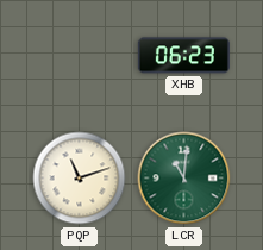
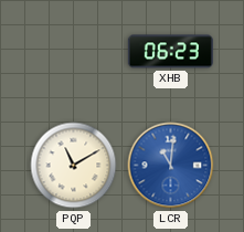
PQP: 11:12 -> 11:10
LCR dial: green -> blue
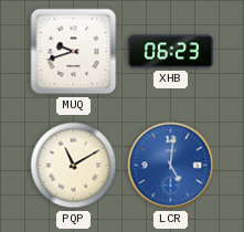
MUQ: none -> 9:42
LCR: 11:01 -> 5:01
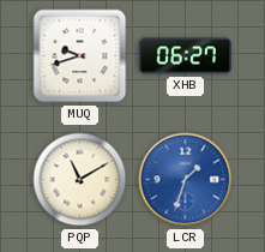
XHB: 06:23 -> 06:27
LCR: 5:01 -> 1:33
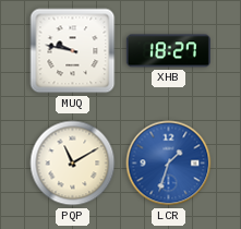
MUQ: 9:42 -> 9:47
XHB: 06:27 -> 18:27
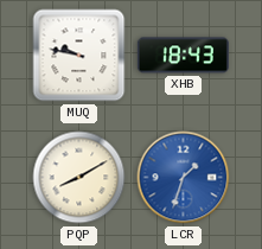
XHB: 18:27 -> 18:43
PQP: 11:10 -> 8:10
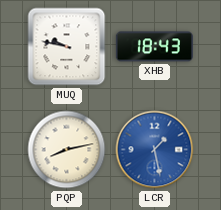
PQP: 8:10 -> 8:13
LCR: 1:33 -> 1:28
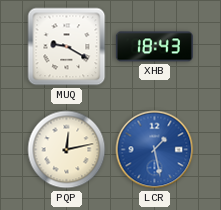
MUQ: 9:47 -> 9:20
PQP: 8:13 -> 12:13
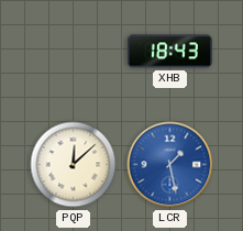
MUQ: 9:20 -> none
PQP: 12:13 -> 12:08
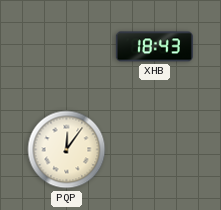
PQP: 12:08 -> 12:06
LCR: 1:28 -> none
